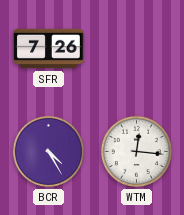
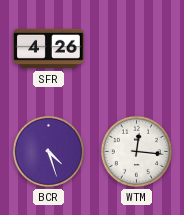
SFR: 7:26 -> 4:26
BCR: 4:25 -> 4:27
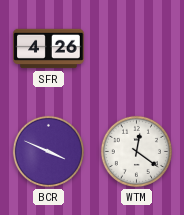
BCR: 4:27 -> 3:49
WTM: 12:16 -> 12:21
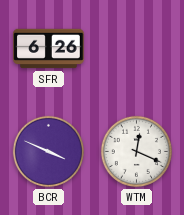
SFR: 4:26 -> 6:26
WTM: 12:21 -> 12:19
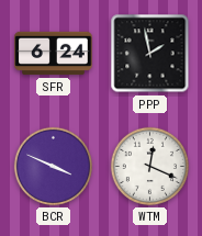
SFR: 6:26 -> 6:24
PPP: none -> 1:58
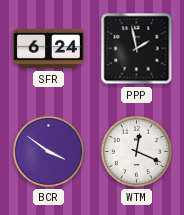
BCR: 3:49 -> 3:51
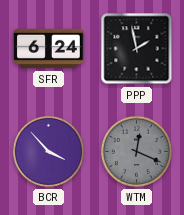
BCR: 3:51 -> 3:53
WTM dial: white -> grey
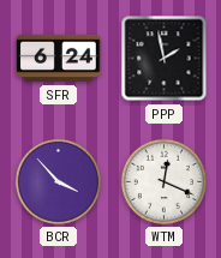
WTM dial: grey -> white
